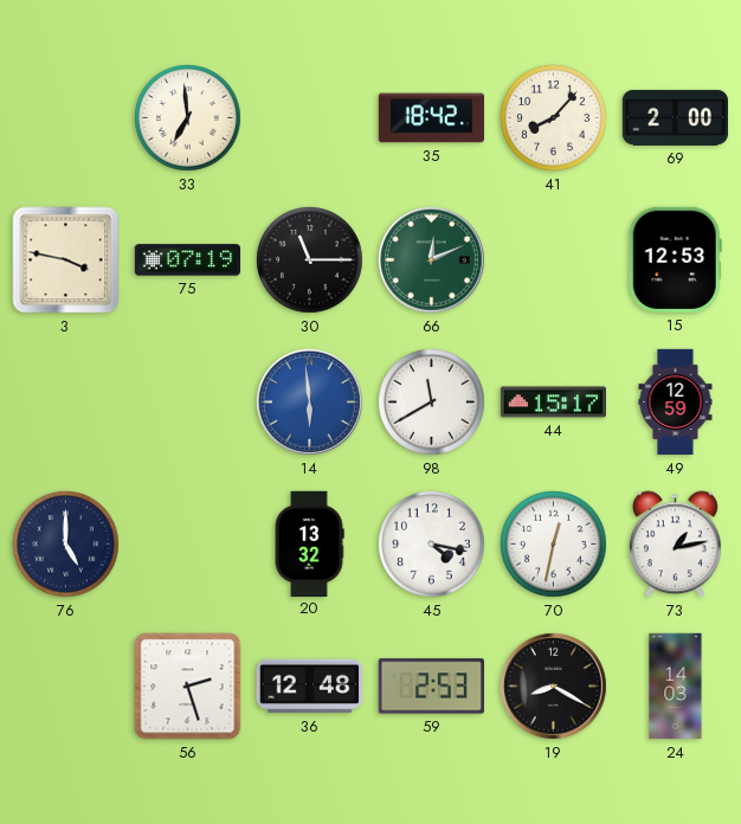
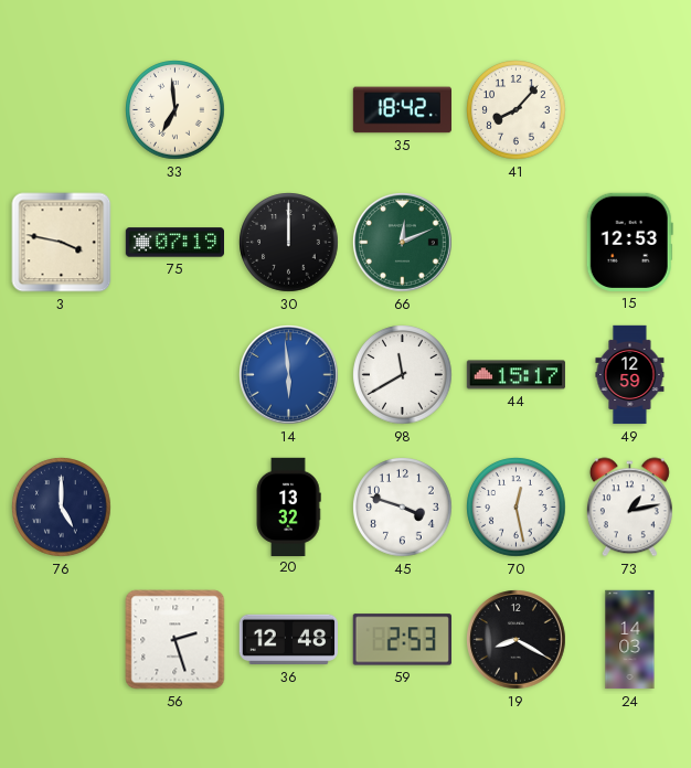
69: 2:00 -> none
30: 11:15 -> 12:00
45: 4:17 -> 3:48
70: 12:32 -> 12:28
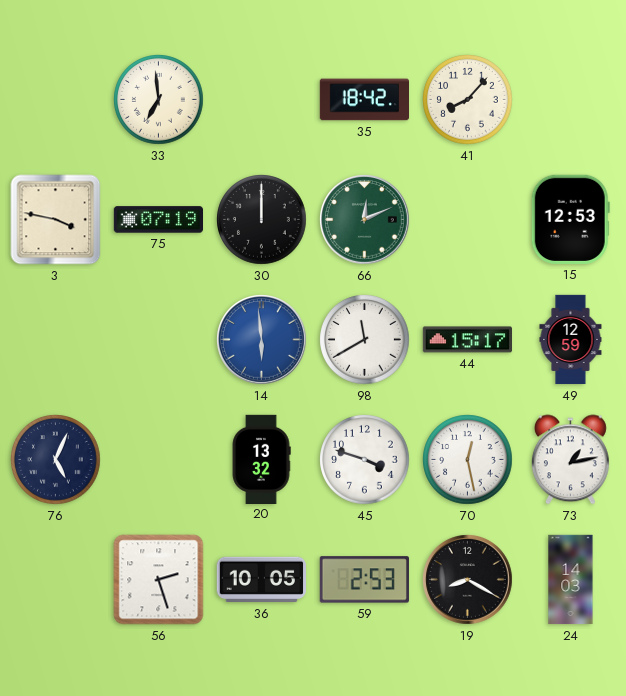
76: 5:00 -> 5:04
36: 12:48 -> 10:05
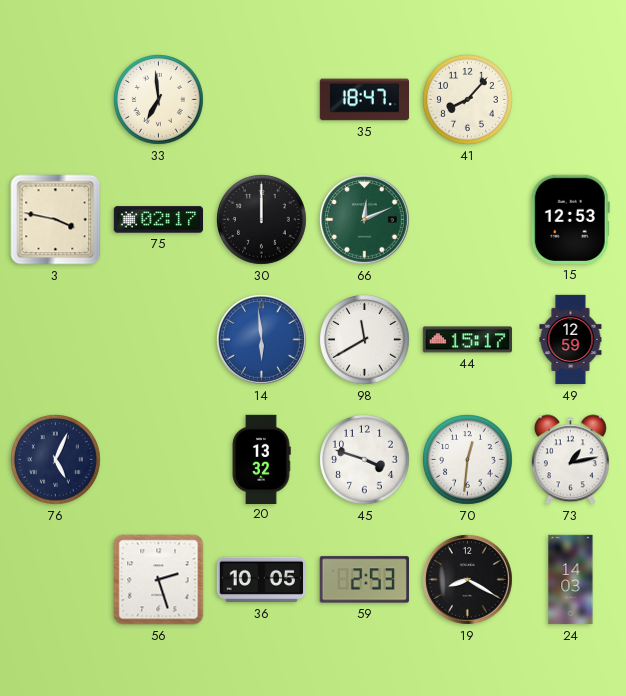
35: 18:42 -> 18:47
75: 07:19 -> 02:17
70: 12:28 -> 12:31
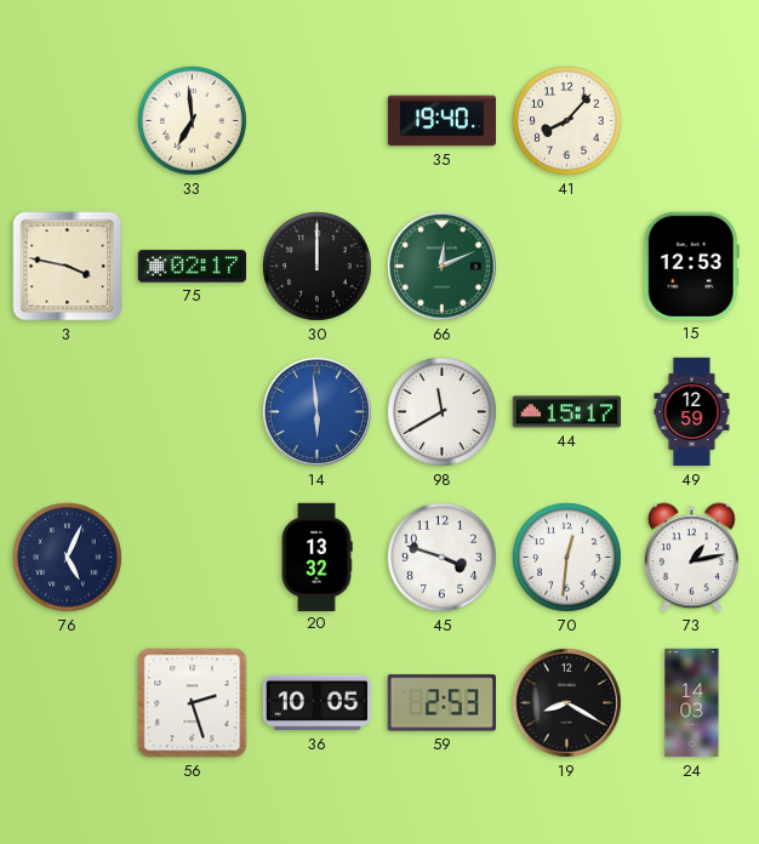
35: 18:47 -> 19:40
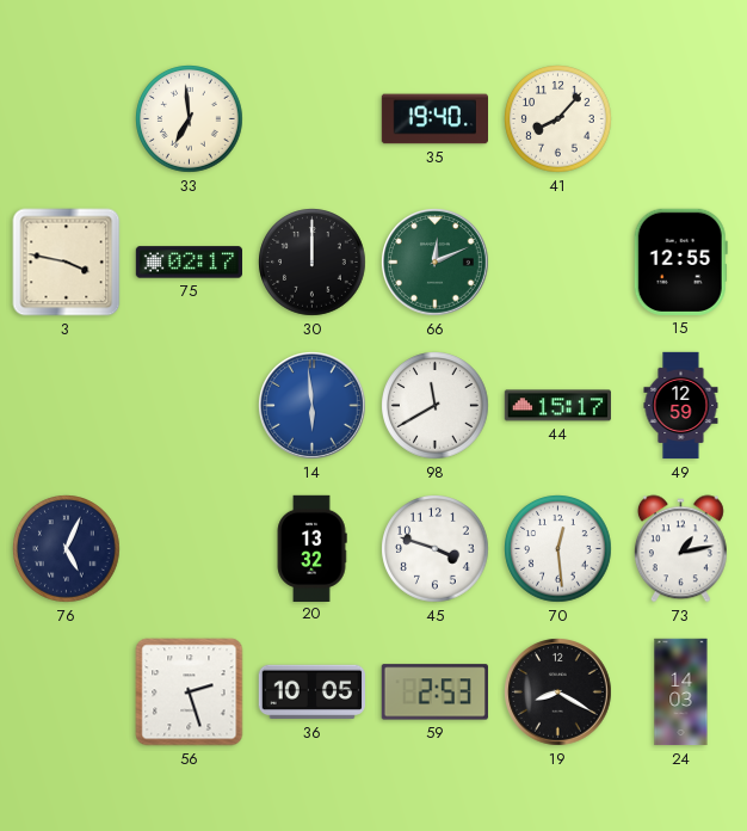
15: 12:53 -> 12:55
70: 12:31 -> 12:29
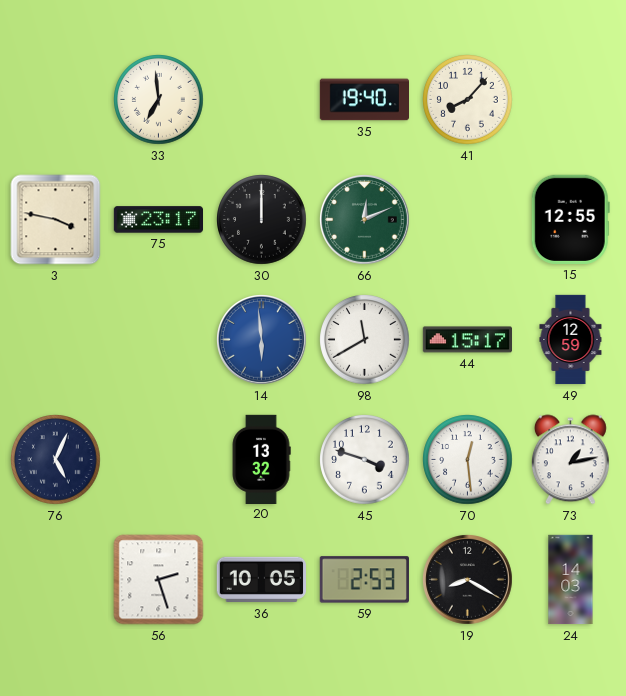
75: 02:17 -> 23:17
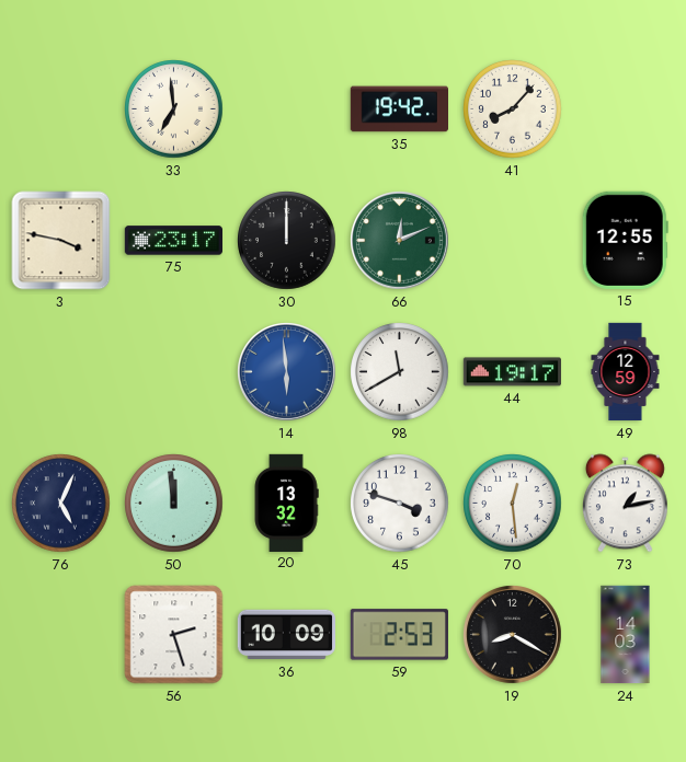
35: 19:40 -> 19:42
44: 15:17 -> 19:17
50: none -> 11:59
36: 10:05 -> 10:09
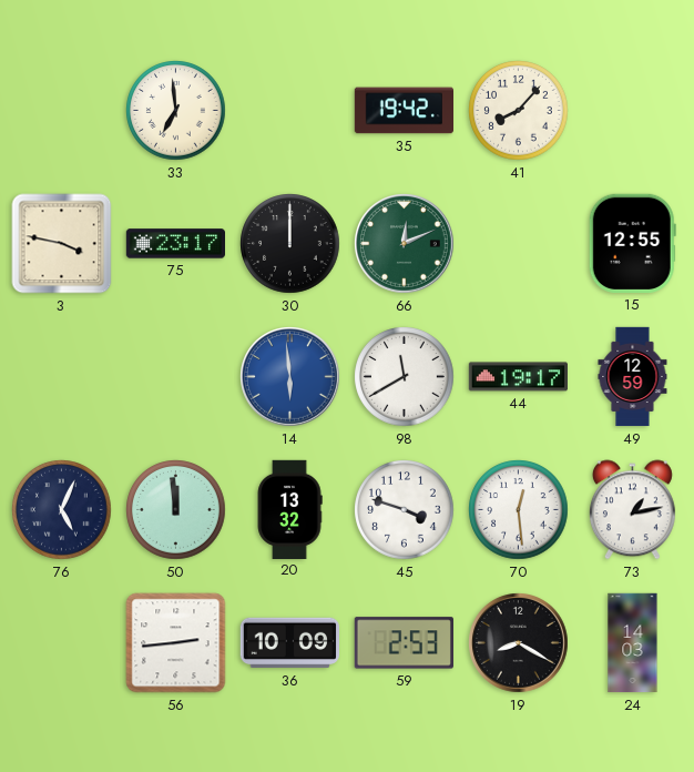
56: 2:27 -> 2:44
